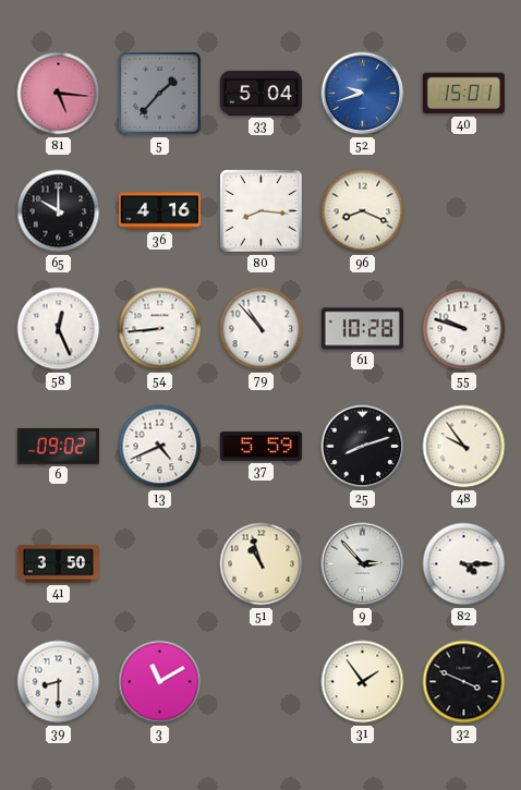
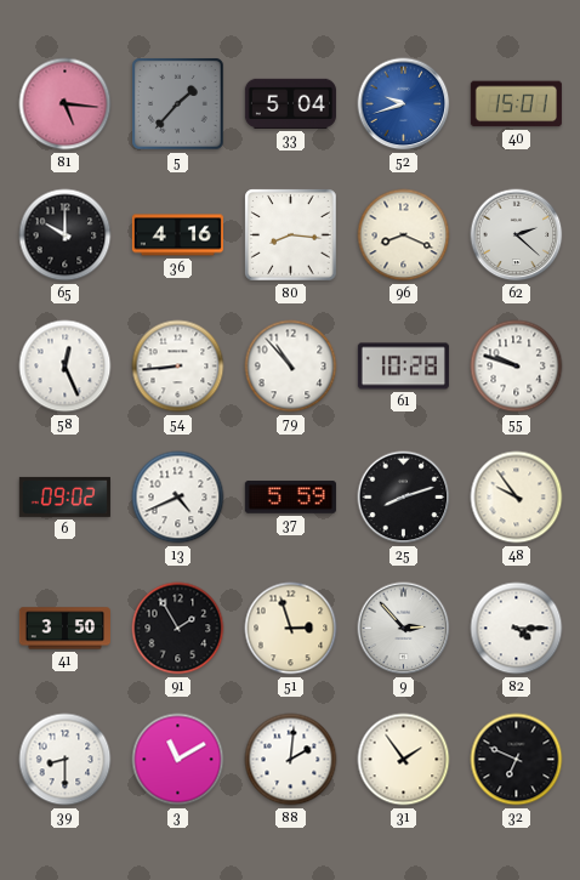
62: none -> 2:22
91: none -> 1:55
51: 10:57 -> 2:57
88: none -> 2:01
32: 3:49 -> 6:49
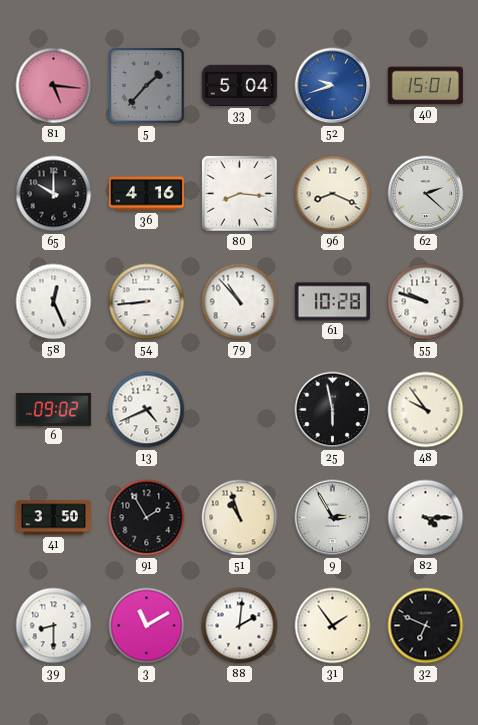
37: 5:59 -> none
25: 8:12 -> 5:58
51: 2:57 -> 10:57
9: 2:53 -> 2:55
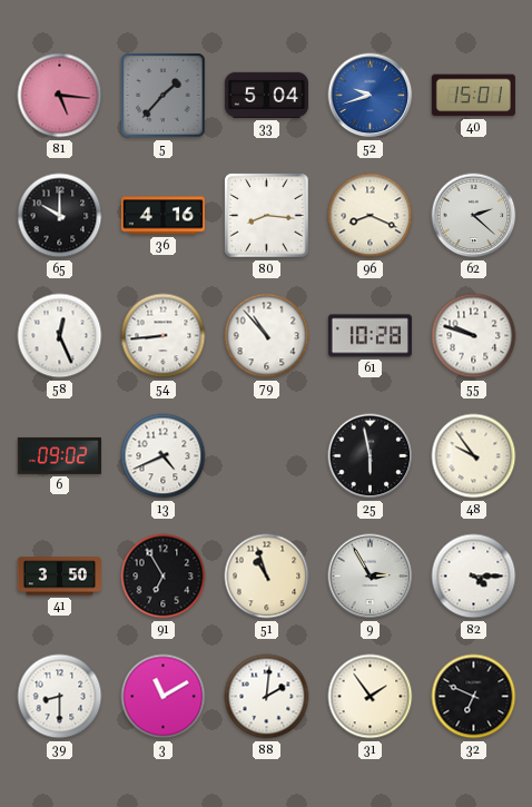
91: 1:55 -> 6:55
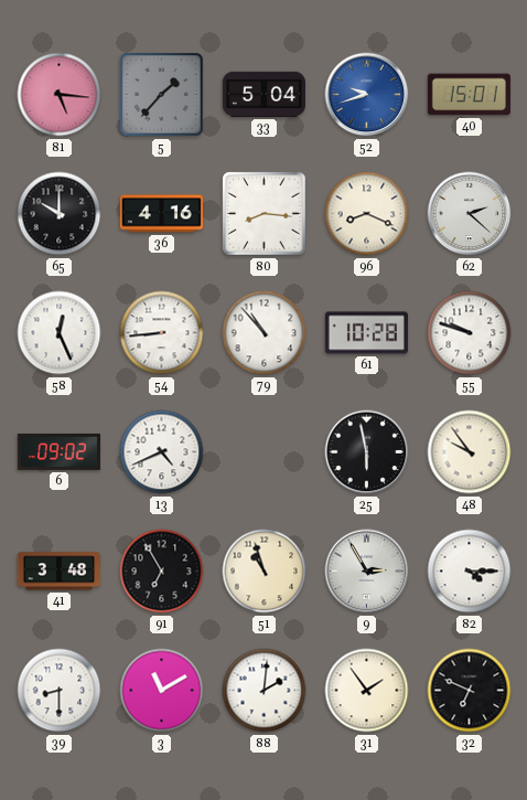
41: 3:50 -> 3:48
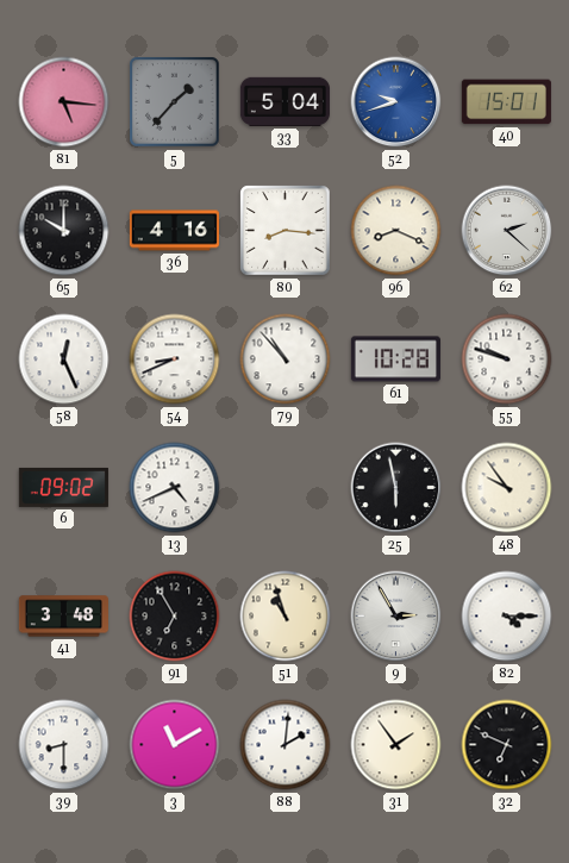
54: 8:44 -> 8:41
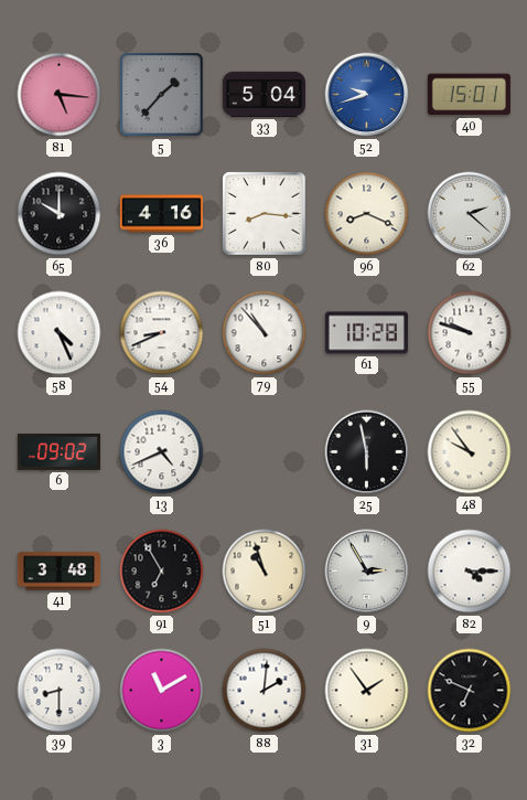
58: 12:26 -> 4:26
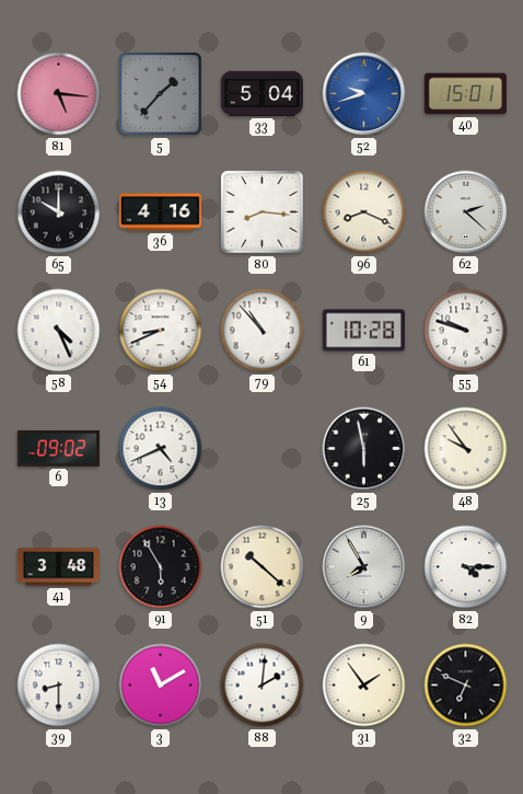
91: 6:55 -> 5:55
51: 10:57 -> 10:22
9: 2:55 -> 7:55
